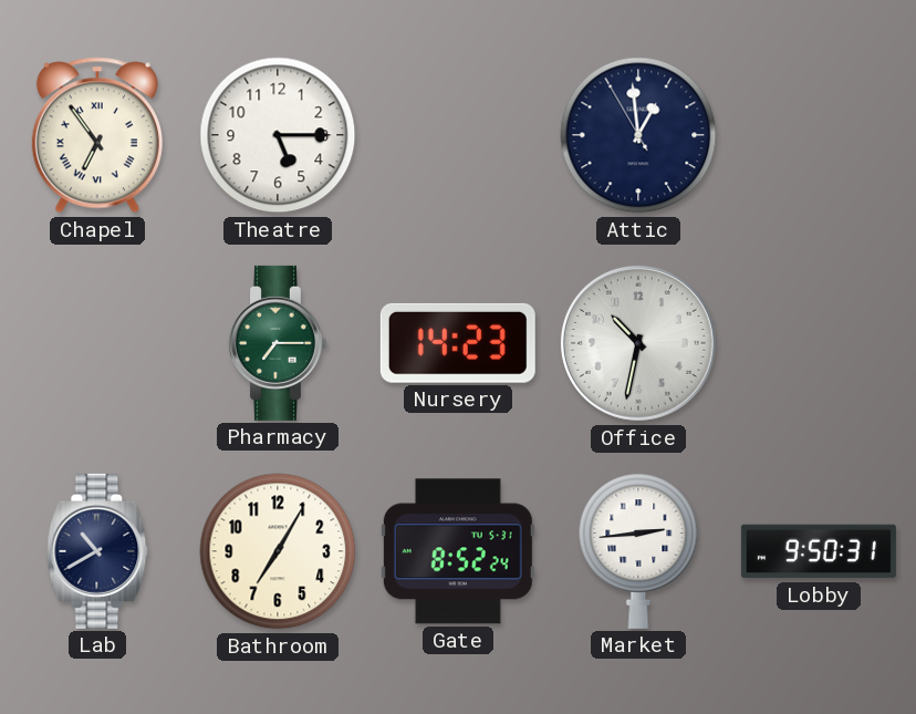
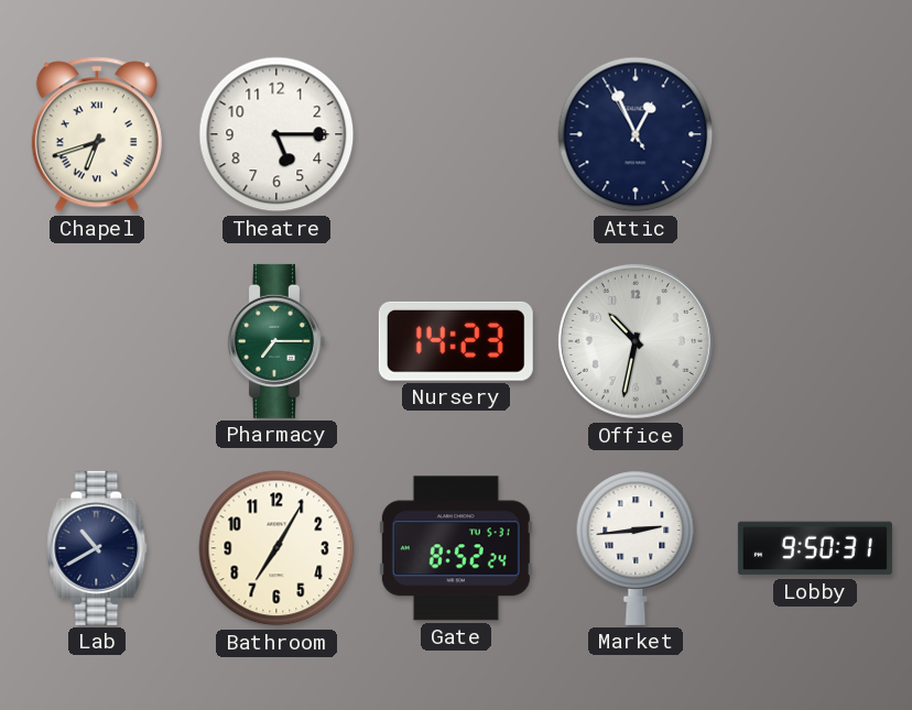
Chapel: 6:54 -> 6:42
Attic: 12:58 -> 12:55
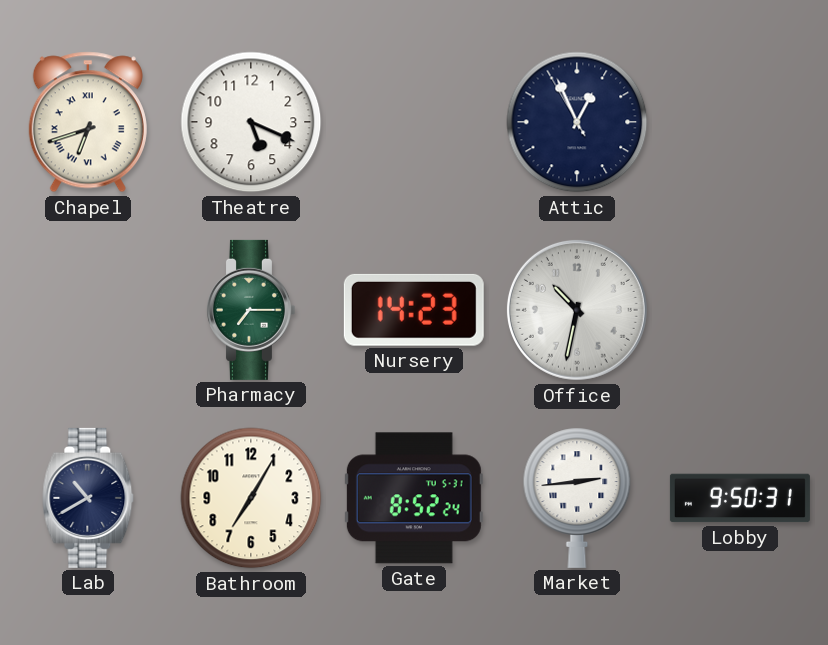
Theatre: 5:15 -> 5:19
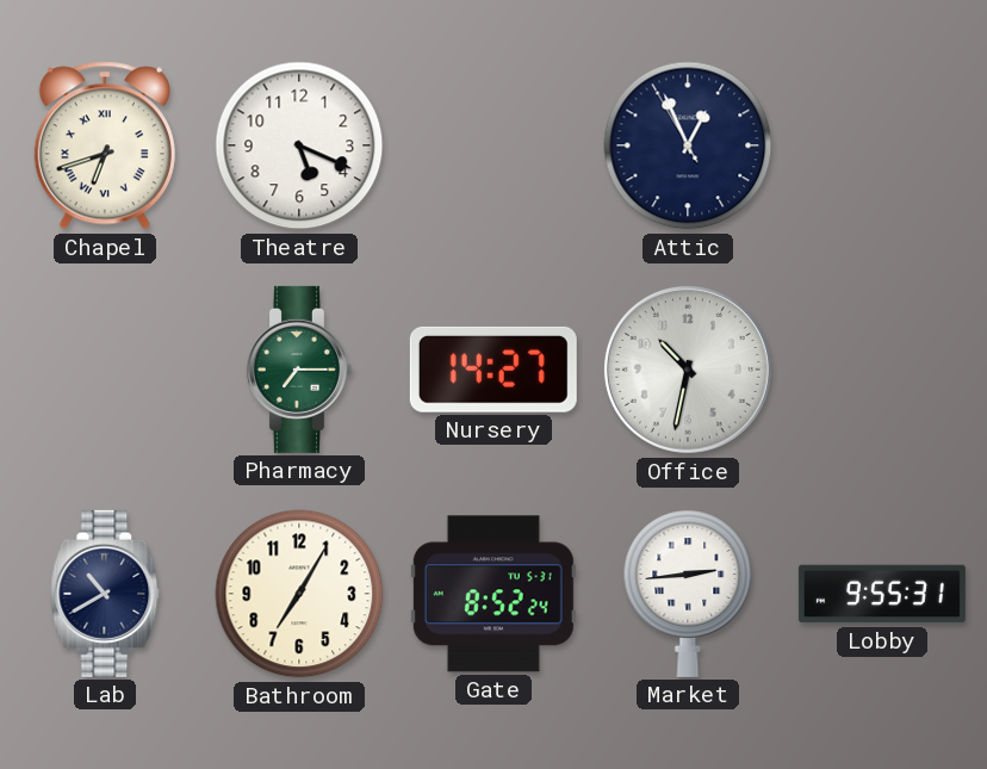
Nursery: 14:23 -> 14:27
Lobby: 9:50 -> 9:55
